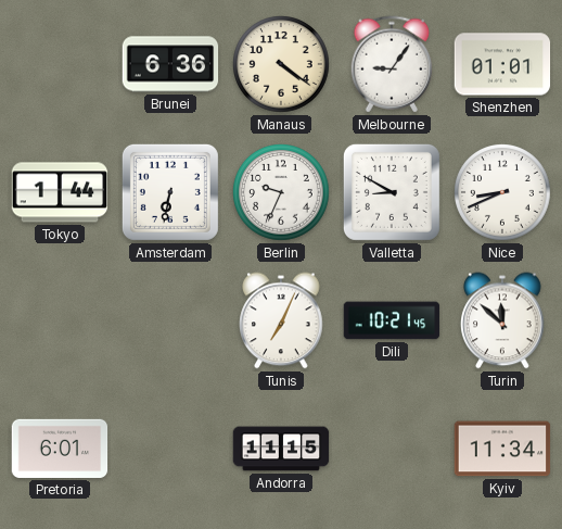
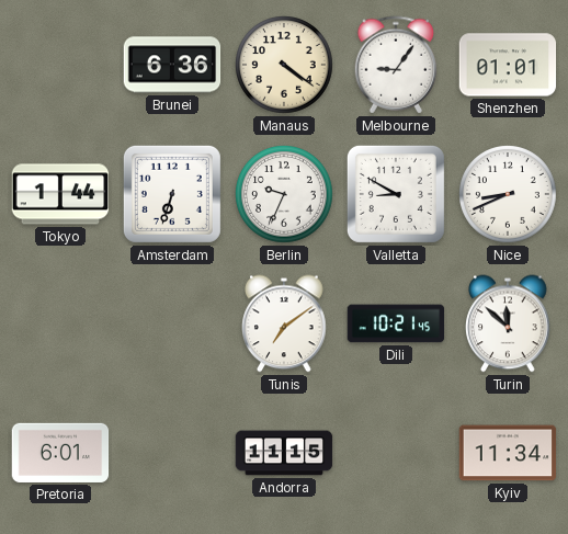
Amsterdam: 6:32 -> 6:33
Tunis: 7:04 -> 7:09
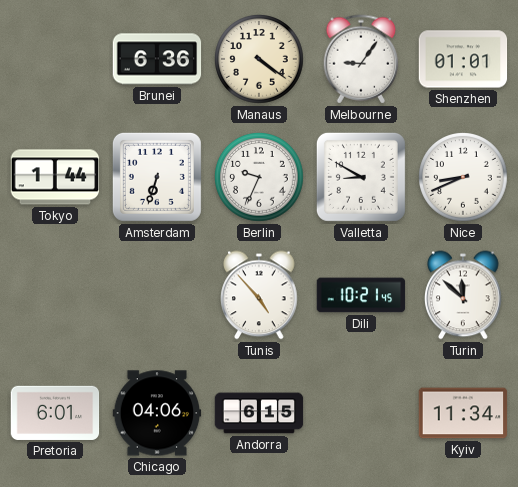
Tunis: 7:09 -> 4:53
Chicago: none -> 04:06
Andorra: 11:15 -> 6:15
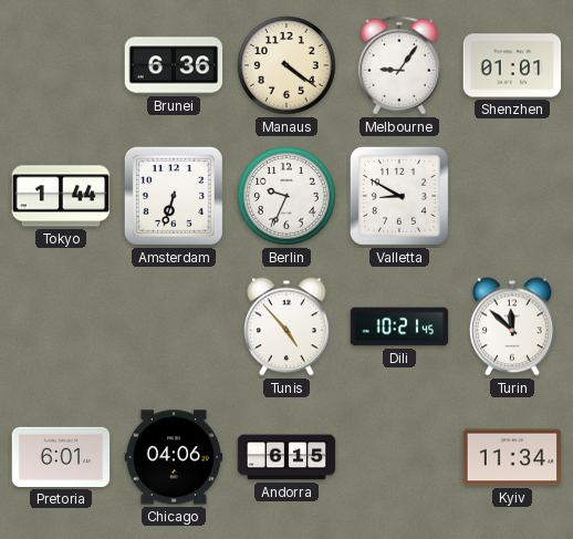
Nice: 8:41 -> none
